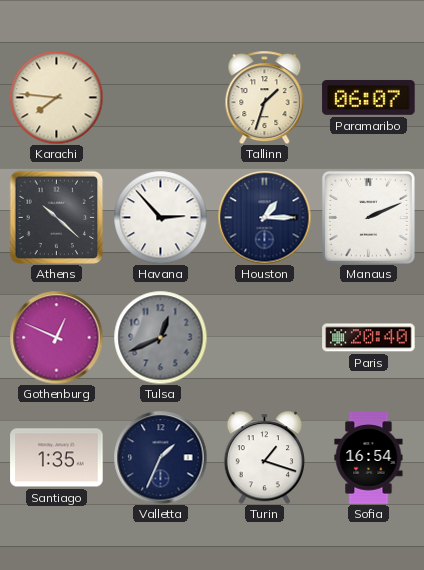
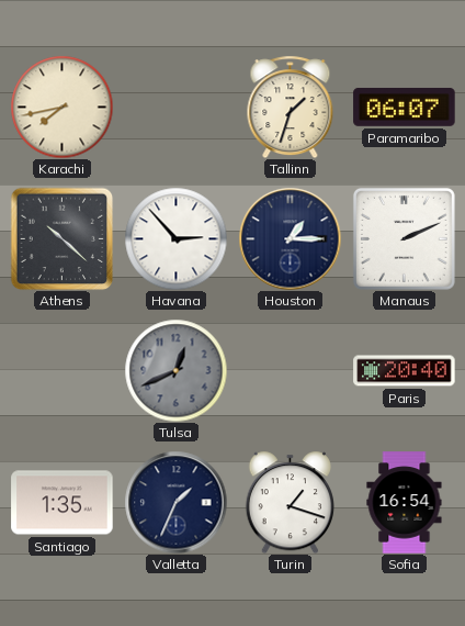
Karachi: 7:46 -> 7:43
Gothenburg: 12:49 -> none
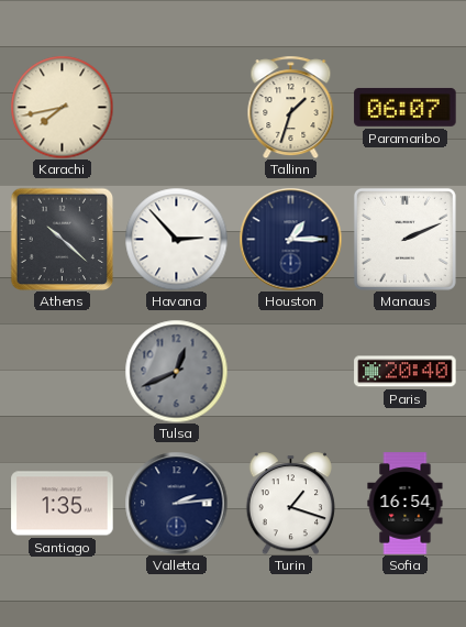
Valletta: 1:34 -> 2:14
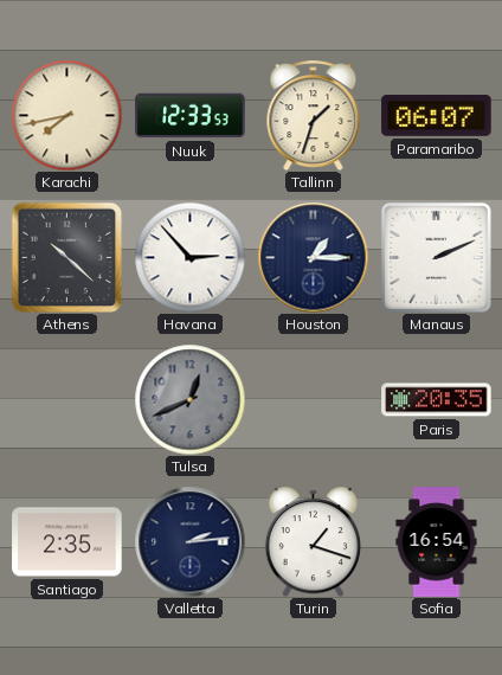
Nuuk: none -> 12:33
Paris: 20:40 -> 20:35
Santiago: 1:35 -> 2:35
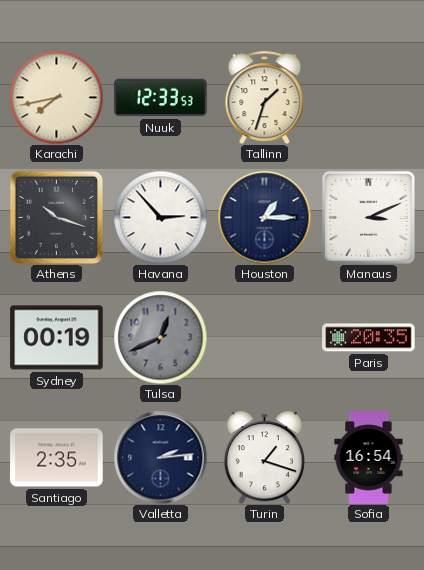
Paramaribo: 06:07 -> none
Athens: 10:22 -> 10:18
Manaus: 2:11 -> 3:11
Sydney: none -> 00:19
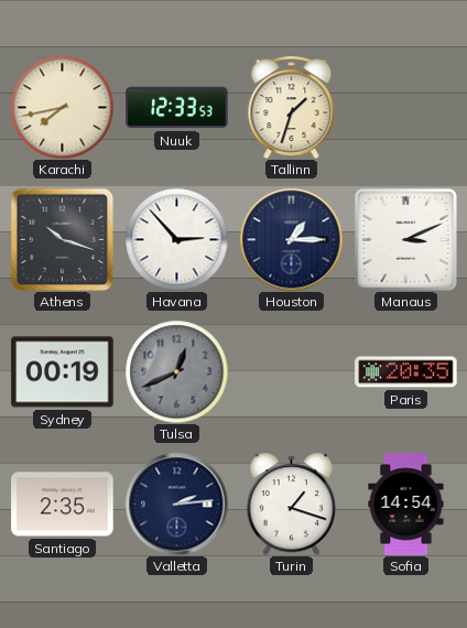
Sofia: 16:54 -> 14:54
